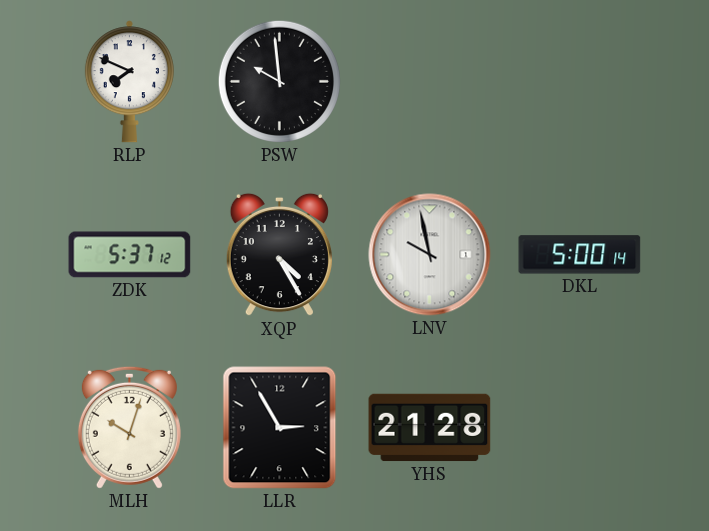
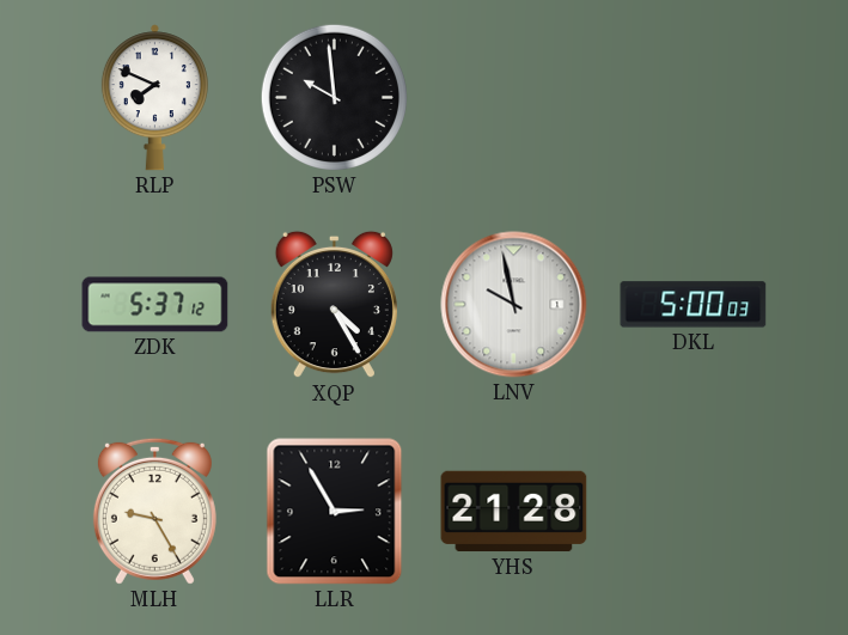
DKL: 5:00:14 -> 5:00:03
MLH: 10:03 -> 9:25
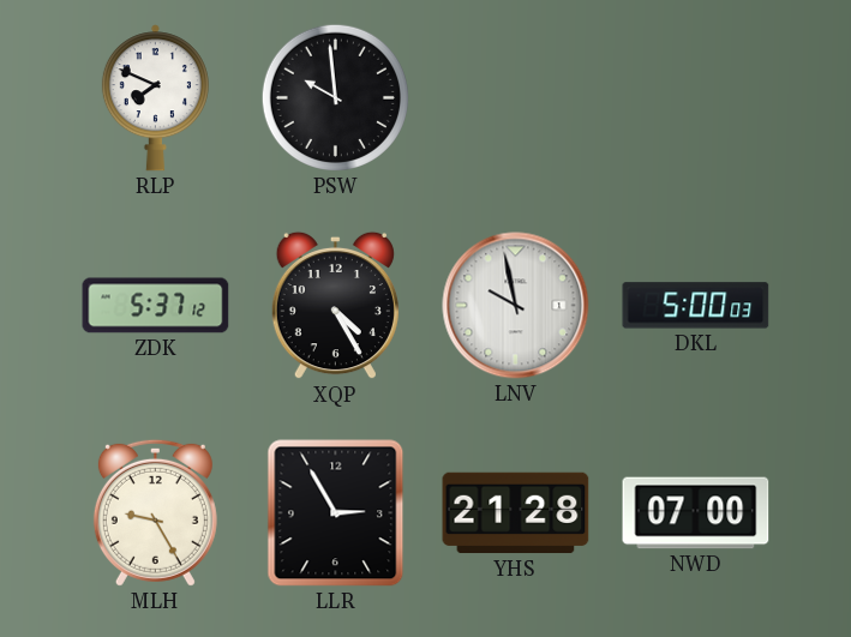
NWD: none -> 07:00
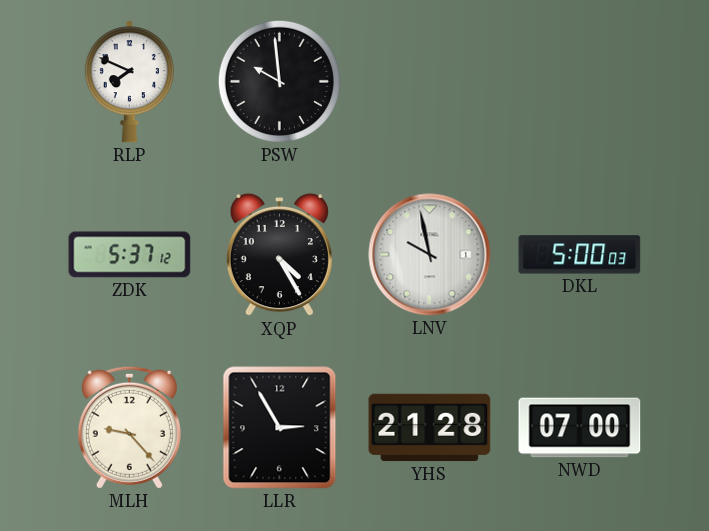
MLH: 9:25 -> 9:23
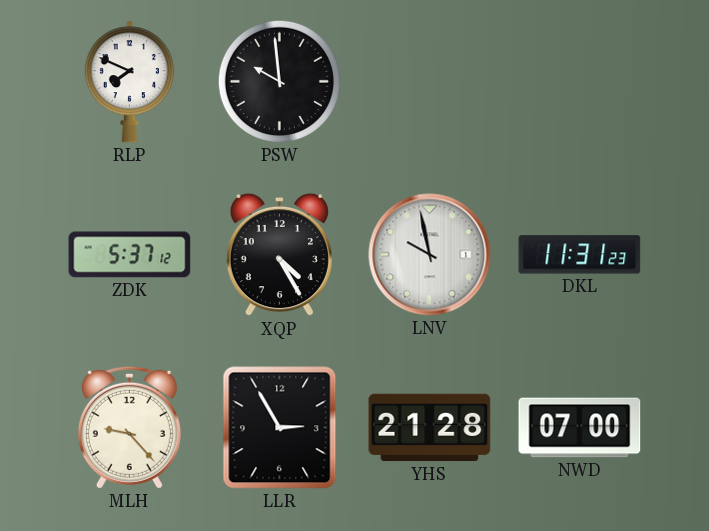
DKL: 5:00 -> 11:31
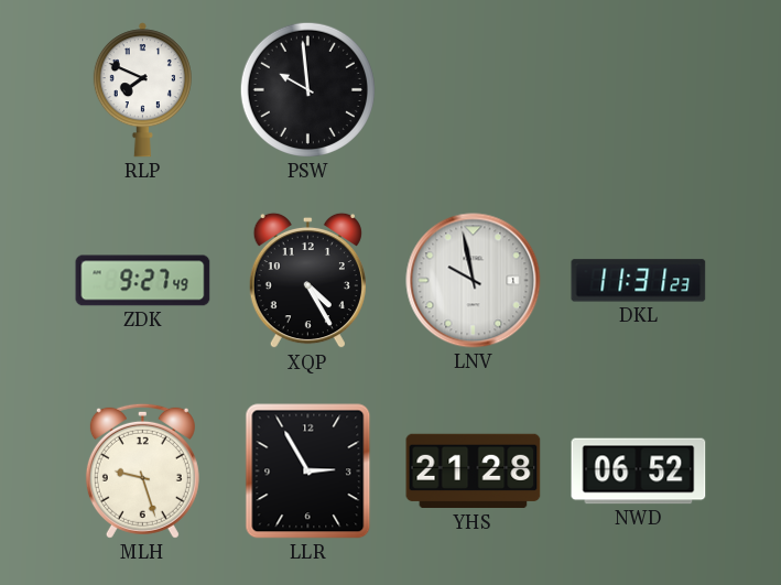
ZDK: 5:37 -> 9:27
MLH: 9:23 -> 9:27
NWD: 07:00 -> 06:52
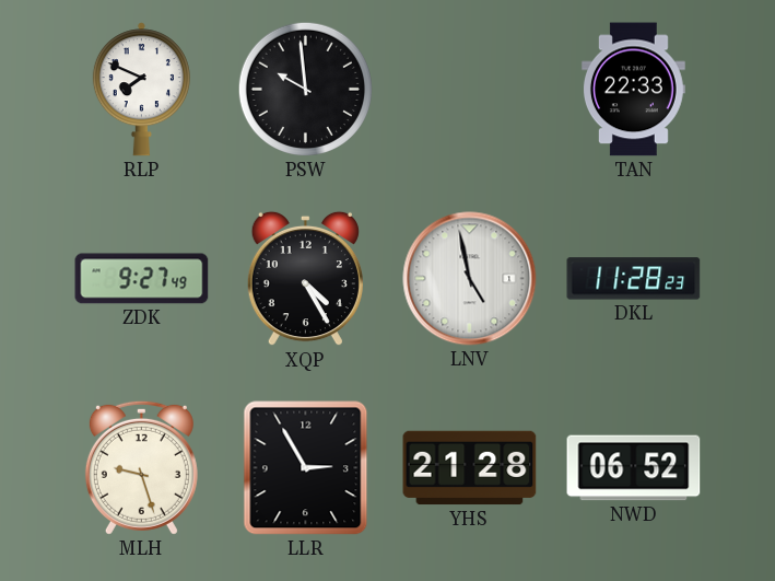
TAN: none -> 22:33
LNV: 9:58 -> 4:58
DKL: 11:31 -> 11:28
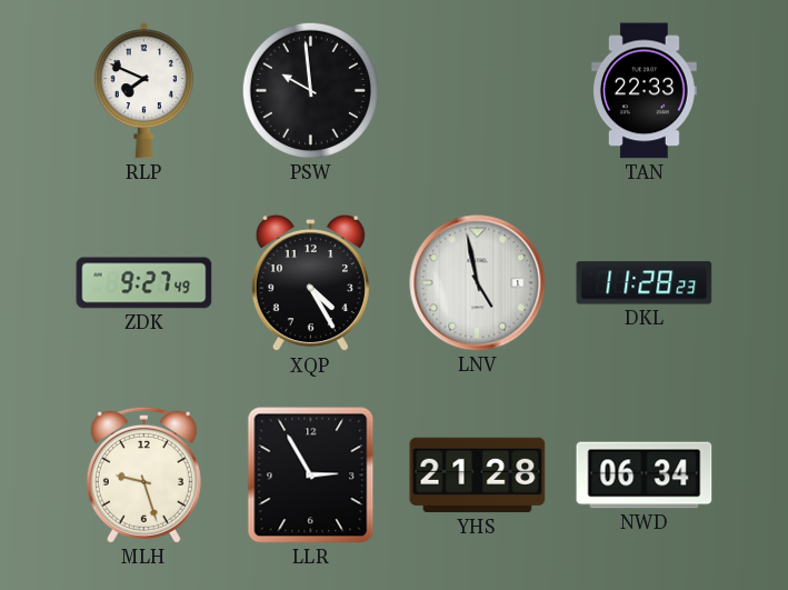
NWD: 06:52 -> 06:34
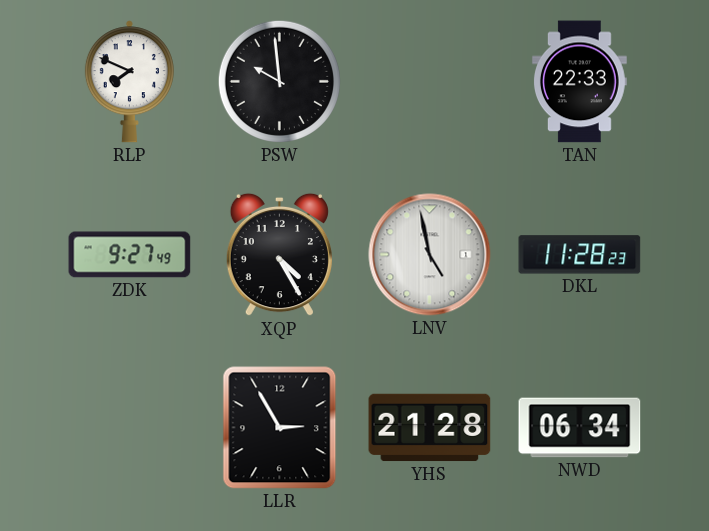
MLH: 9:27 -> none
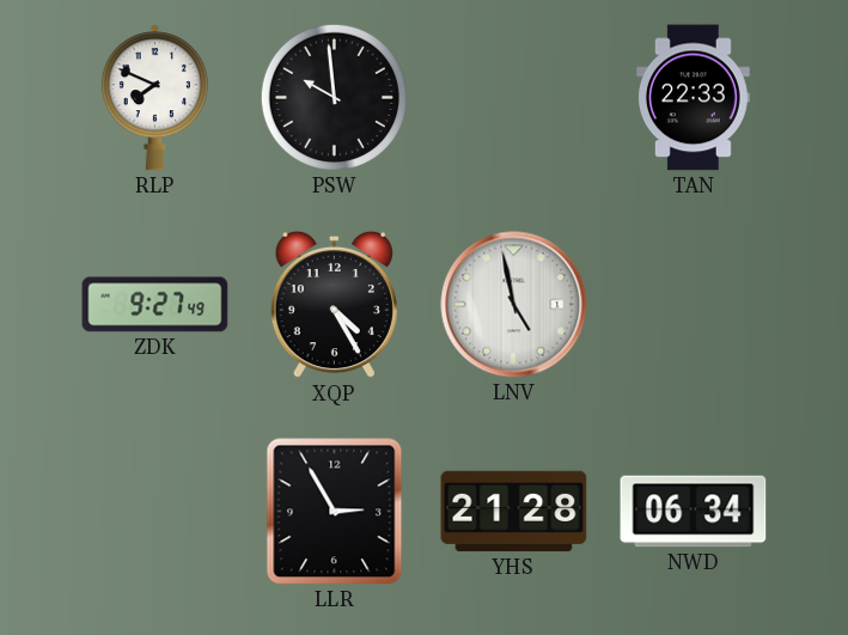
DKL: 11:28 -> none
